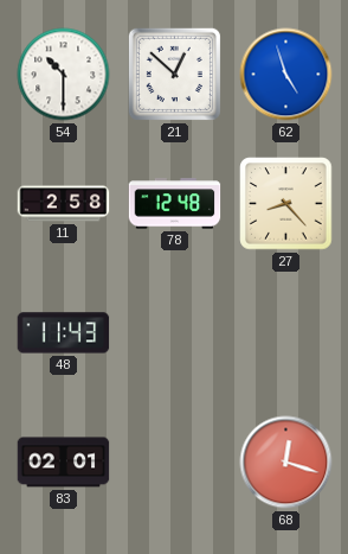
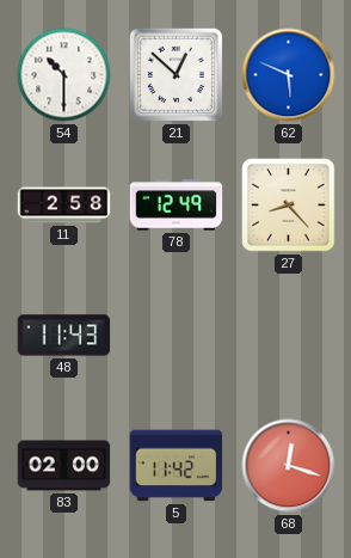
62: 4:57 -> 5:49
78: 12:48 -> 12:49
83: 02:01 -> 02:00
5: none -> 11:42
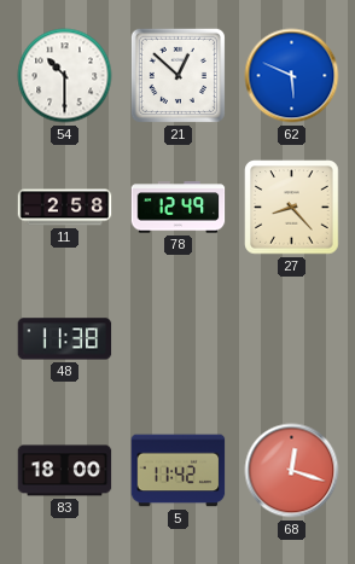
48: 11:43 -> 11:38
83: 02:00 -> 18:00
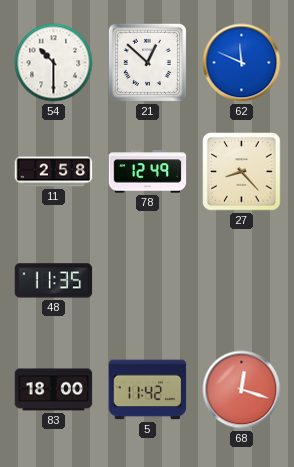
62: 5:49 -> 11:49
48: 11:38 -> 11:35
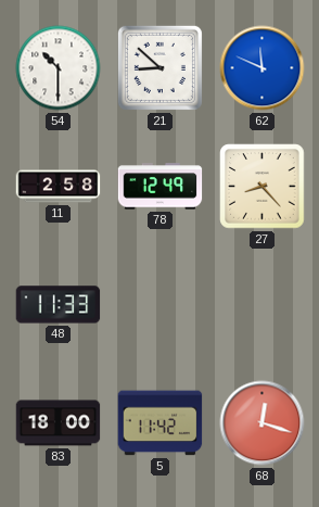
21: 12:52 -> 8:52
48: 11:35 -> 11:33
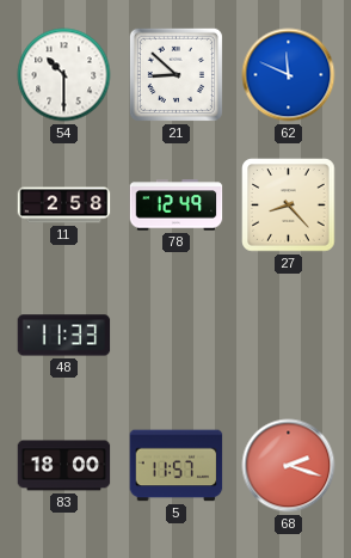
5: 11:42 -> 11:57
68: 12:18 -> 2:18
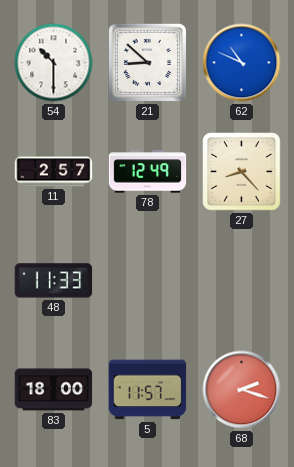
62: 11:49 -> 10:49
11: 2:58 -> 2:57
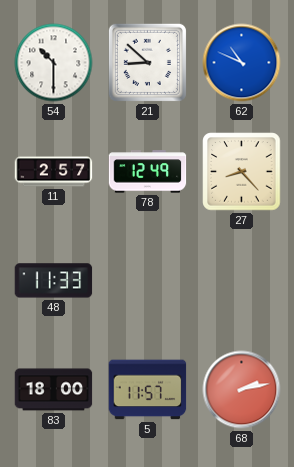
68: 2:18 -> 2:13
